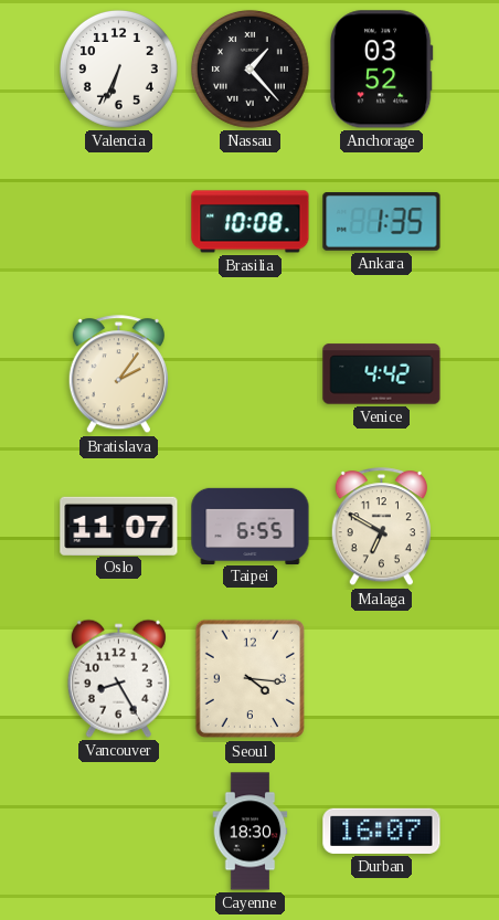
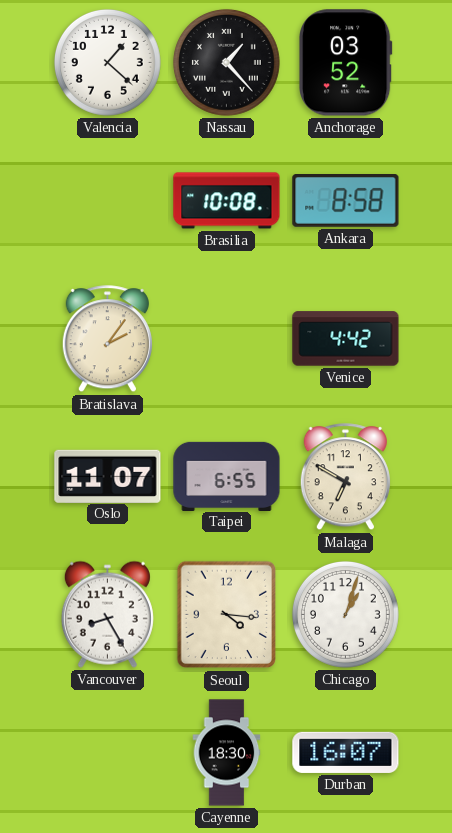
Valencia: 6:34 -> 1:22
Ankara: 1:35 -> 8:58
Chicago: none -> 1:03
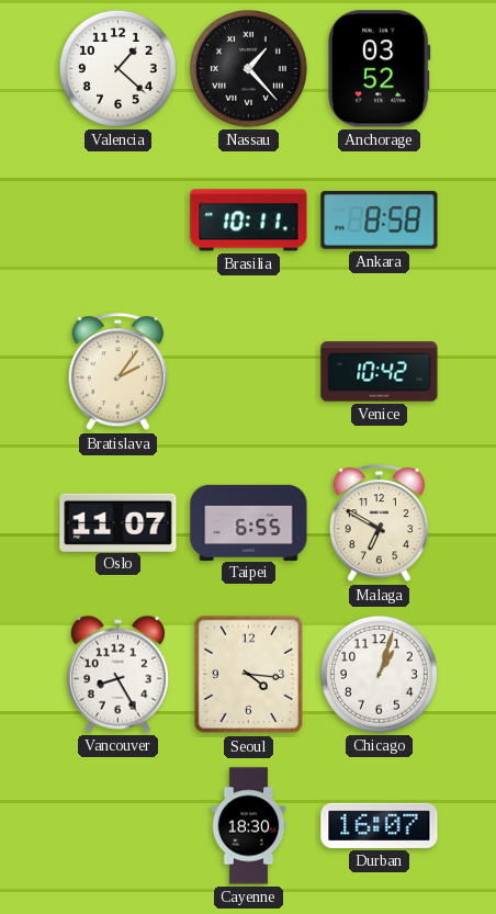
Brasilia: 10:08 -> 10:11
Venice: 4:42 -> 10:42
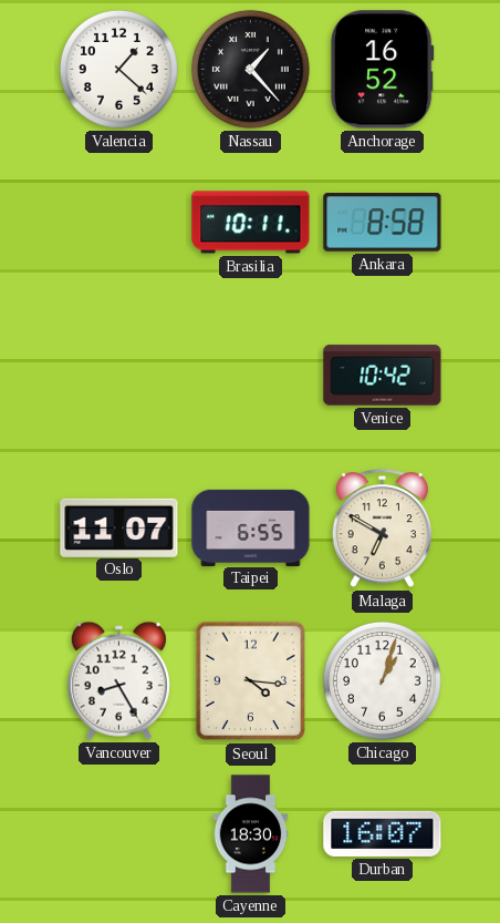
Anchorage: 03:52 -> 16:52
Bratislava: 2:06 -> none
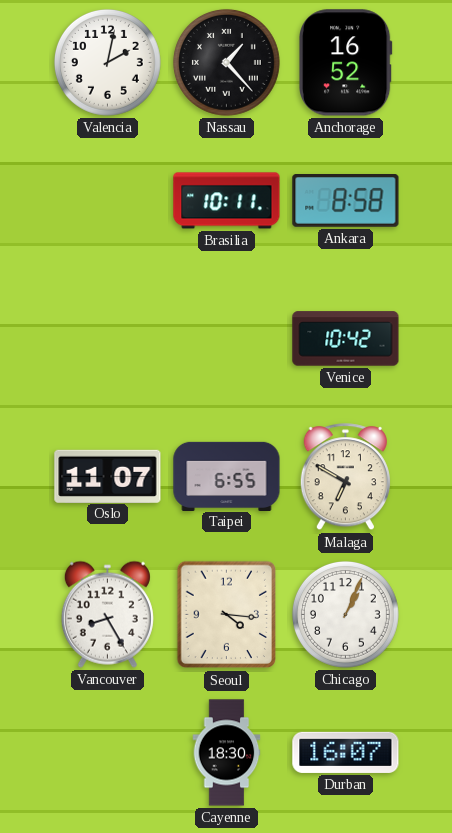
Valencia: 1:22 -> 2:02
Chicago: 1:03 -> 1:04
